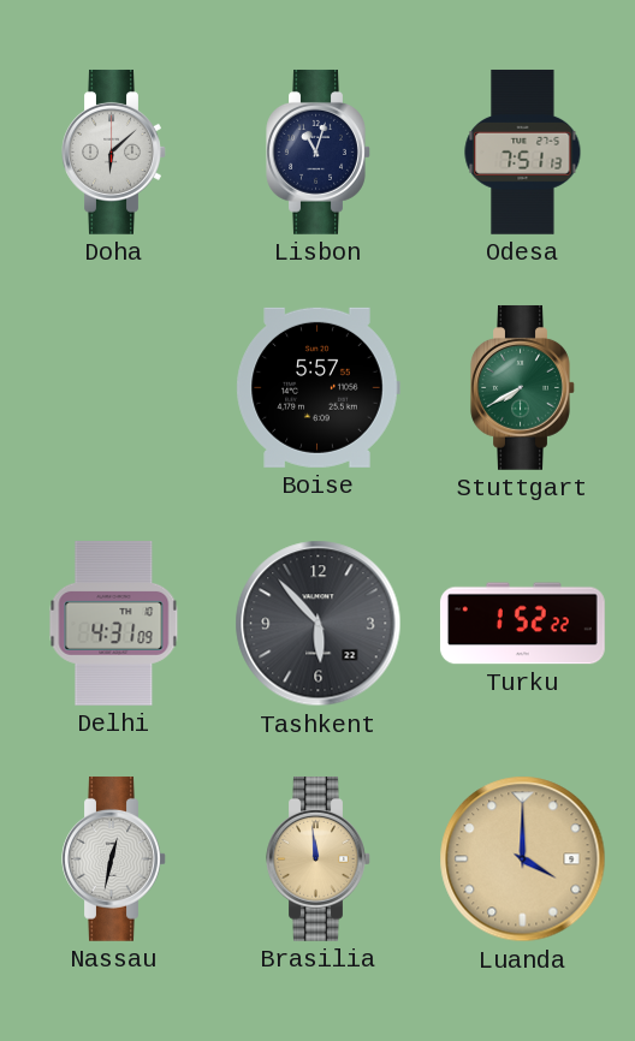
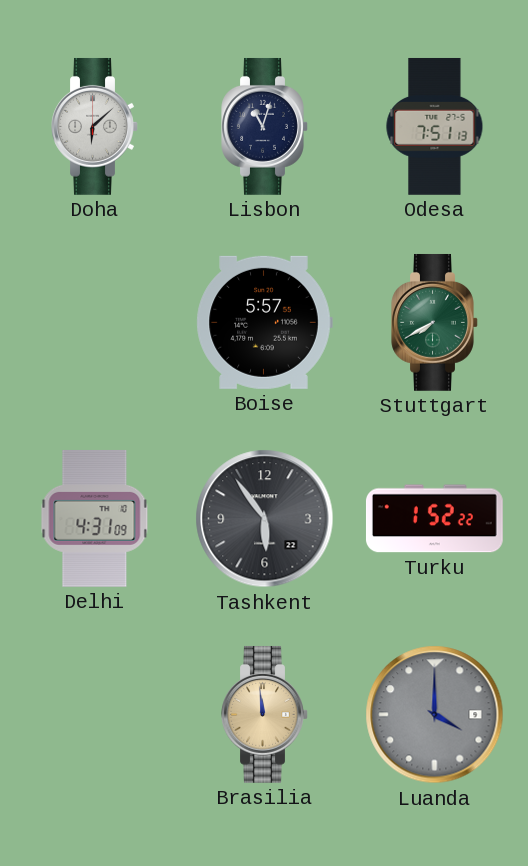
Tashkent: 5:53 -> 5:54
Nassau: 12:32 -> none
Luanda dial: champagne -> grey
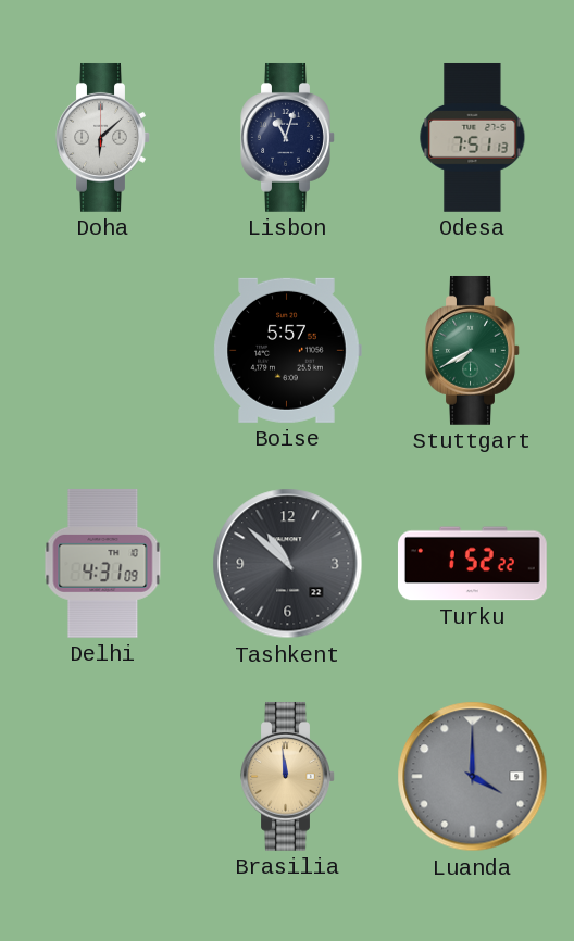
Tashkent: 5:54 -> 10:52
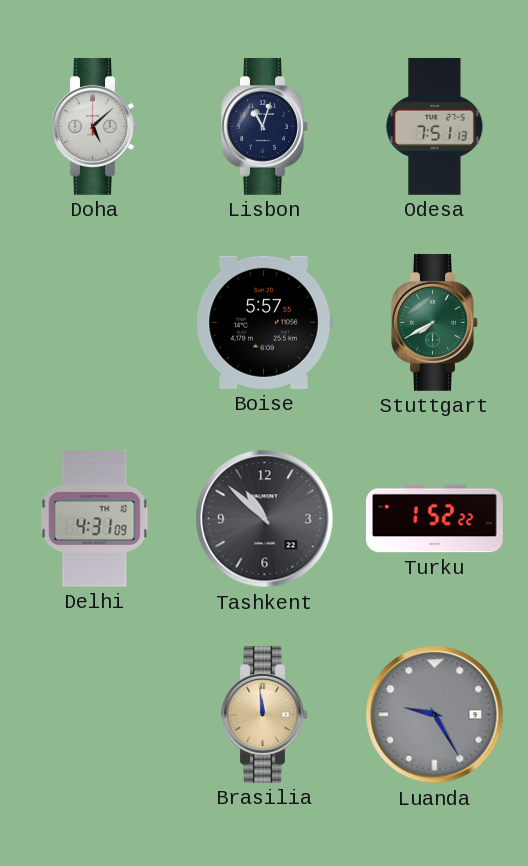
Doha: 6:08 -> 5:08
Luanda: 4:00 -> 9:25
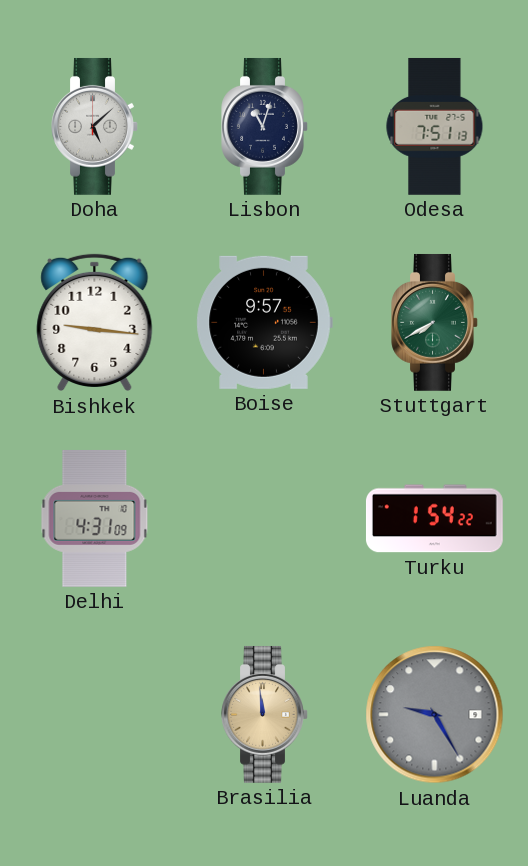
Bishkek: none -> 9:16
Boise: 5:57 -> 9:57
Tashkent: 10:52 -> none
Turku: 1:52 -> 1:54
